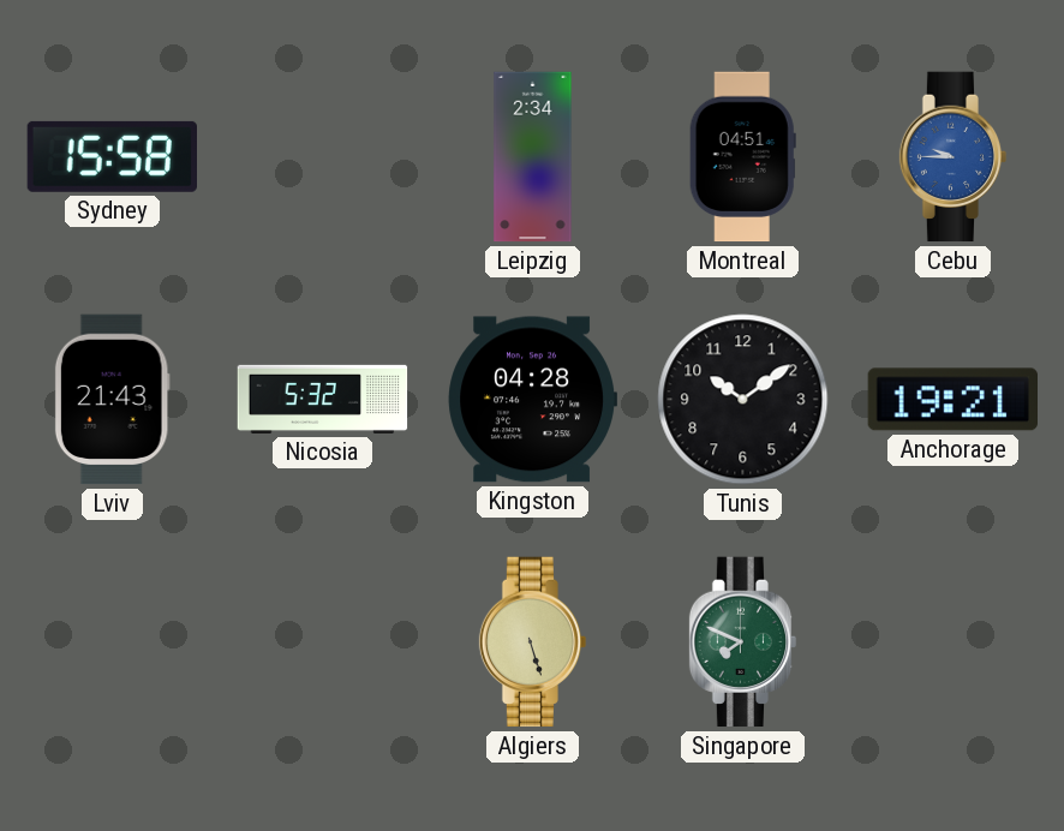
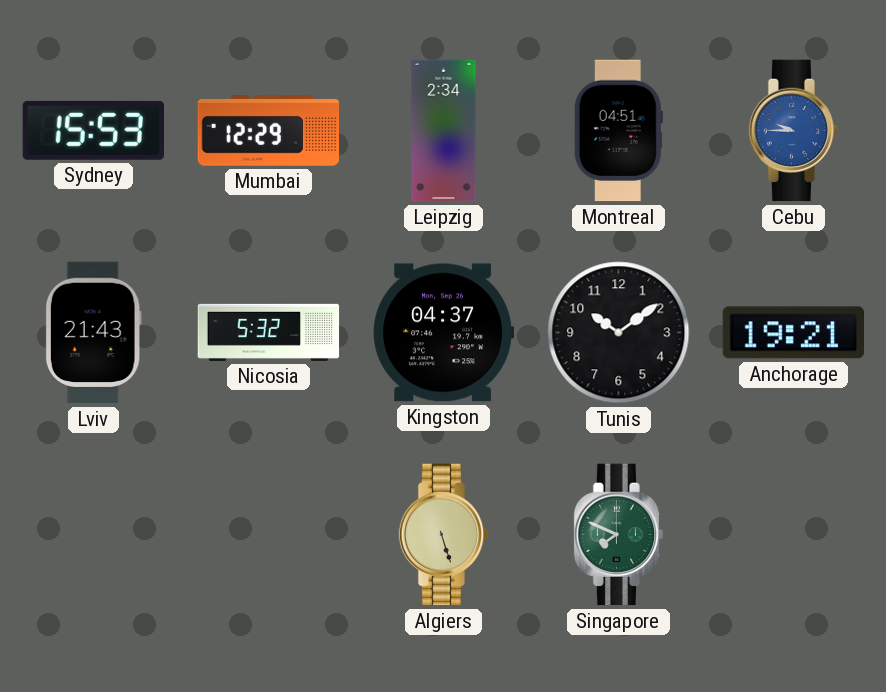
Sydney: 15:58 -> 15:53
Mumbai: none -> 12:29
Kingston: 04:28 -> 04:37
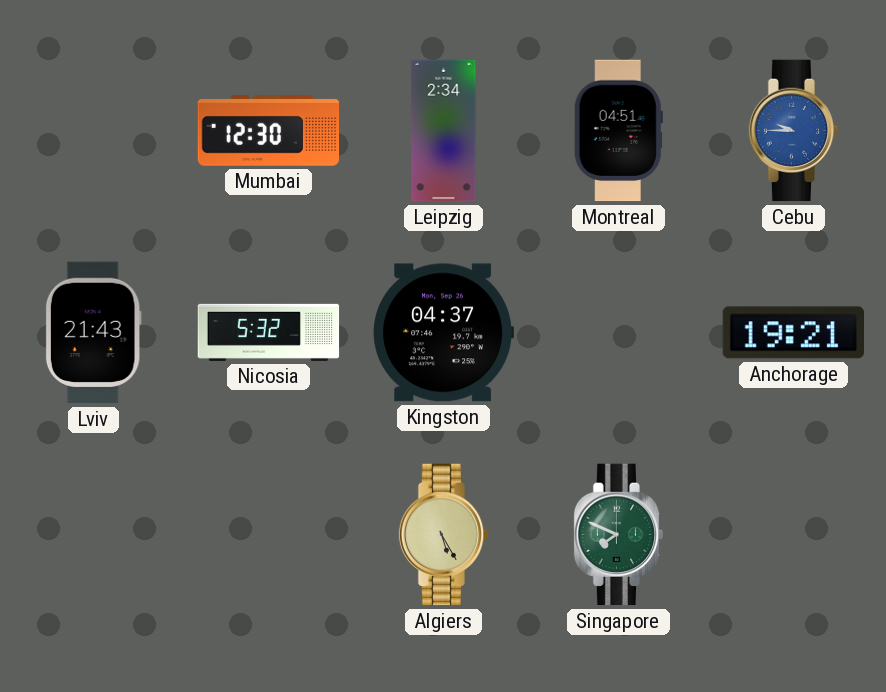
Sydney: 15:53 -> none
Mumbai: 12:29 -> 12:30
Tunis: 10:09 -> none
Algiers: 5:27 -> 5:25
